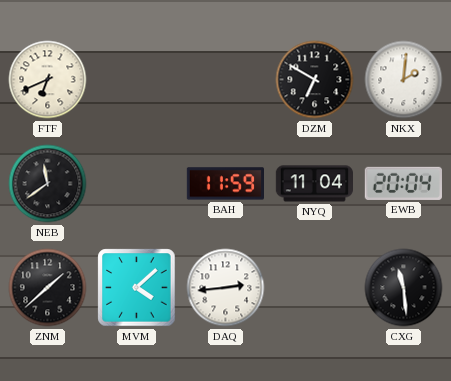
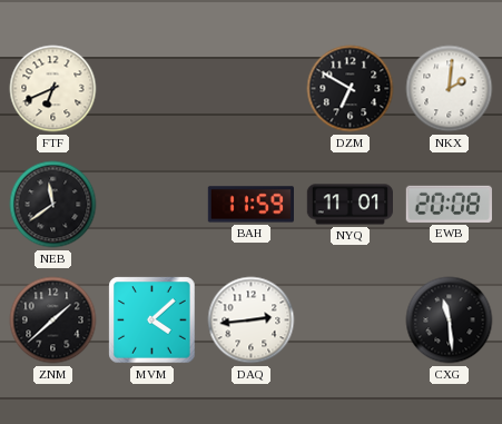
NYQ: 11:04 -> 11:01
EWB: 20:04 -> 20:08
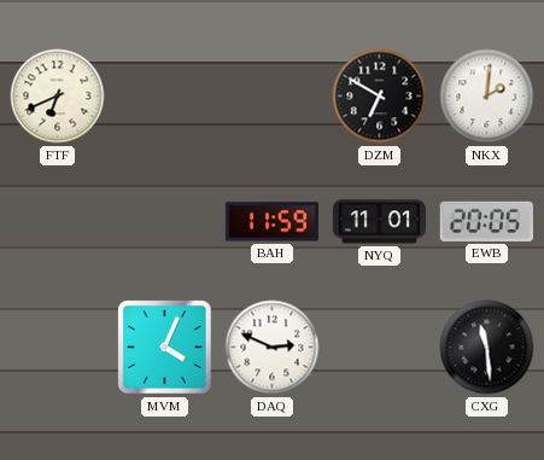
NEB: 11:39 -> none
EWB: 20:08 -> 20:05
ZNM: 1:38 -> none
MVM: 4:08 -> 4:04
DAQ: 2:44 -> 2:49
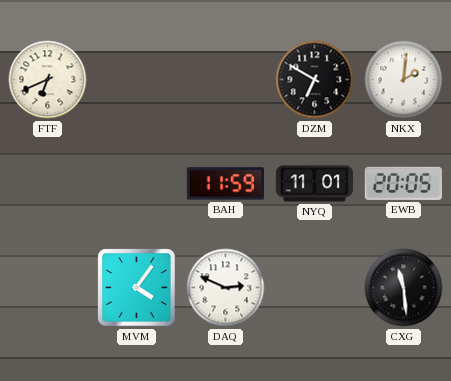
MVM: 4:04 -> 4:06
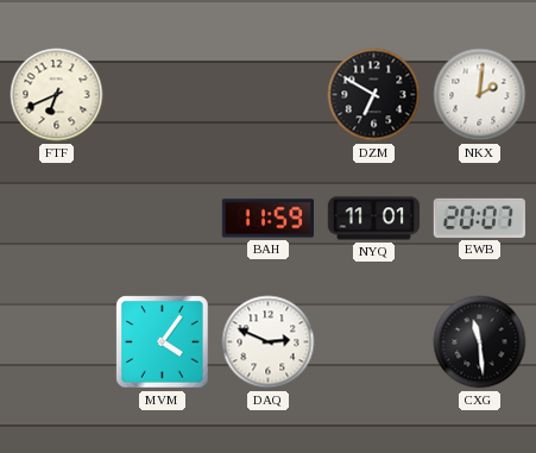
EWB: 20:05 -> 20:07
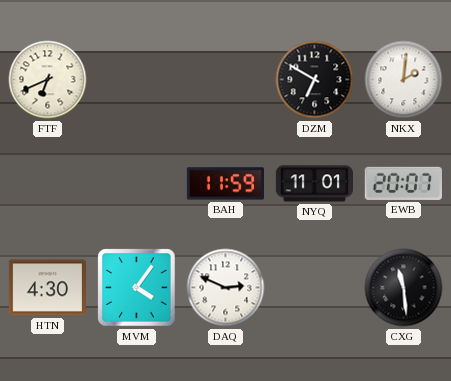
HTN: none -> 4:30
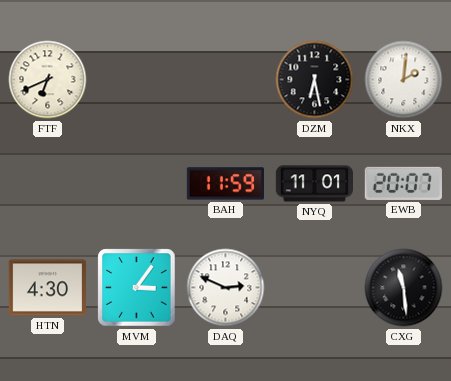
DZM: 6:50 -> 6:28
MVM: 4:06 -> 3:06
